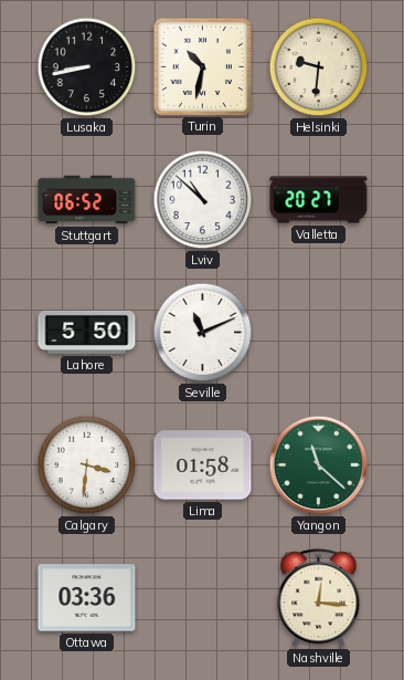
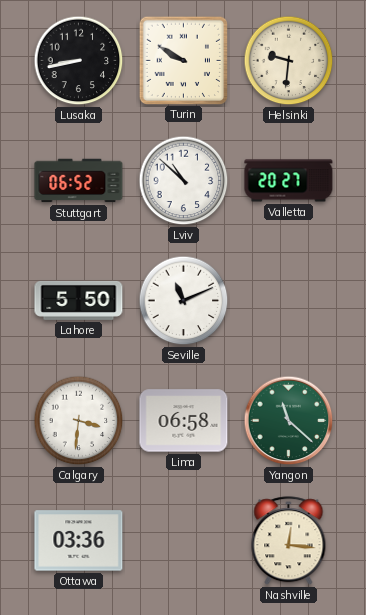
Turin: 10:32 -> 9:50
Lima: 01:58 -> 06:58
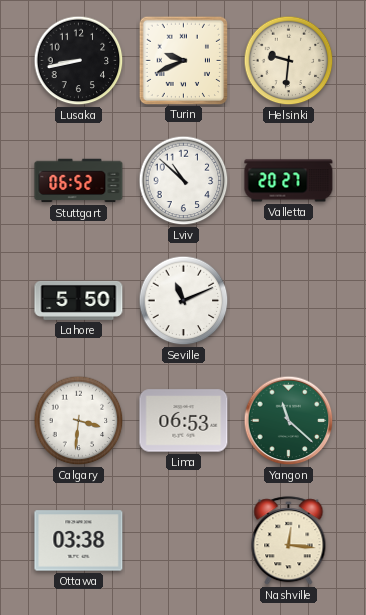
Turin: 9:50 -> 9:41
Lima: 06:58 -> 06:53
Ottawa: 03:36 -> 03:38
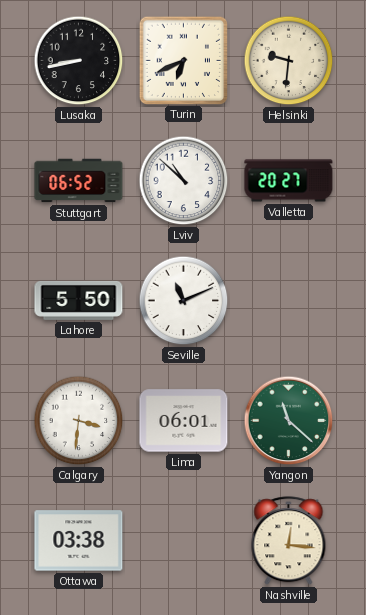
Turin: 9:41 -> 6:41
Lima: 06:53 -> 06:01
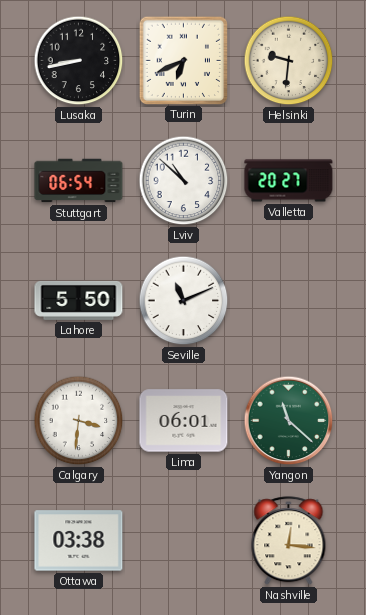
Stuttgart: 06:52 -> 06:54
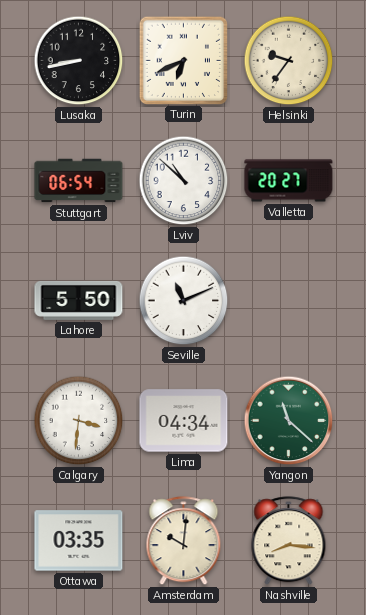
Helsinki: 9:31 -> 9:36
Lima: 06:01 -> 04:34
Ottawa: 03:38 -> 03:35
Amsterdam: none -> 10:01
Nashville: 12:16 -> 8:16
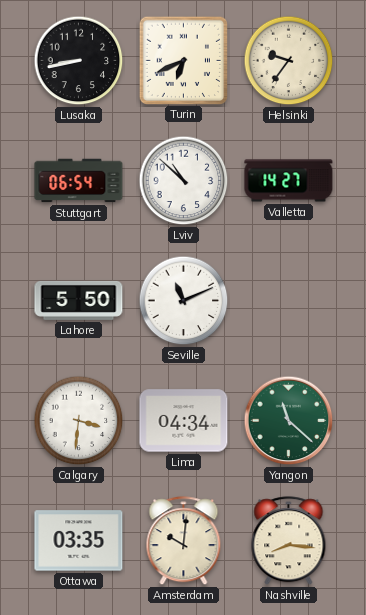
Valletta: 20:27 -> 14:27
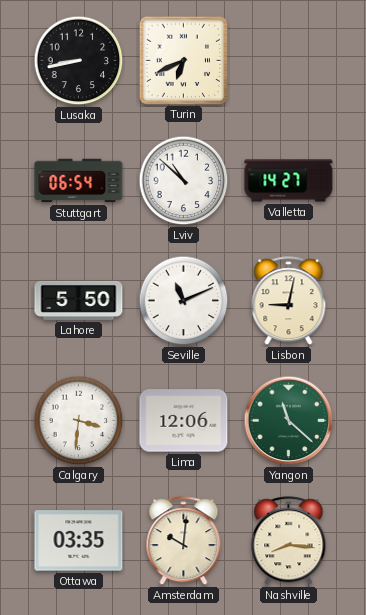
Helsinki: 9:36 -> none
Lisbon: none -> 9:02
Lima: 04:34 -> 12:06
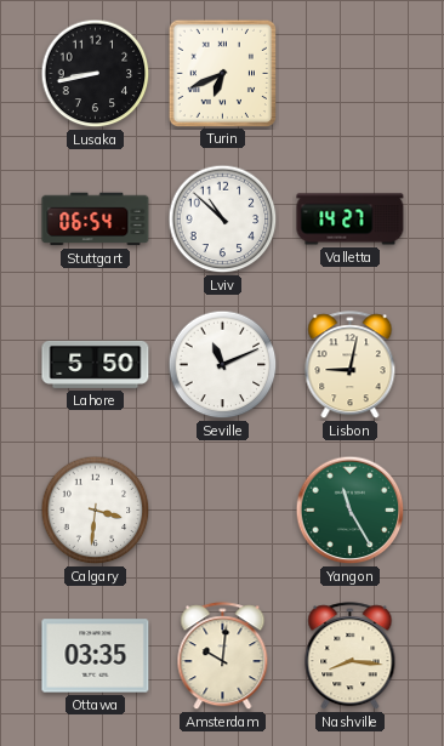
Lima: 12:06 -> none
Yangon: 11:22 -> 11:25
